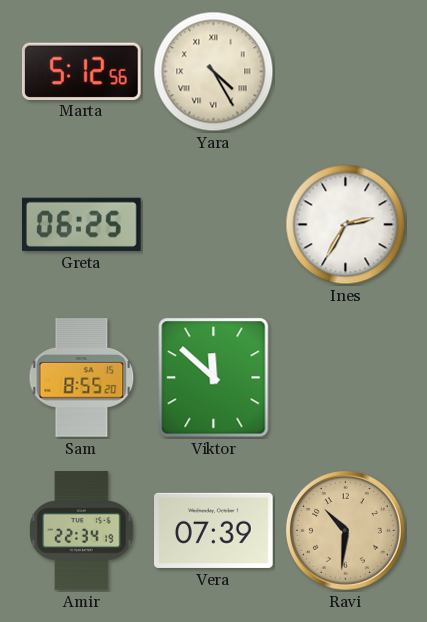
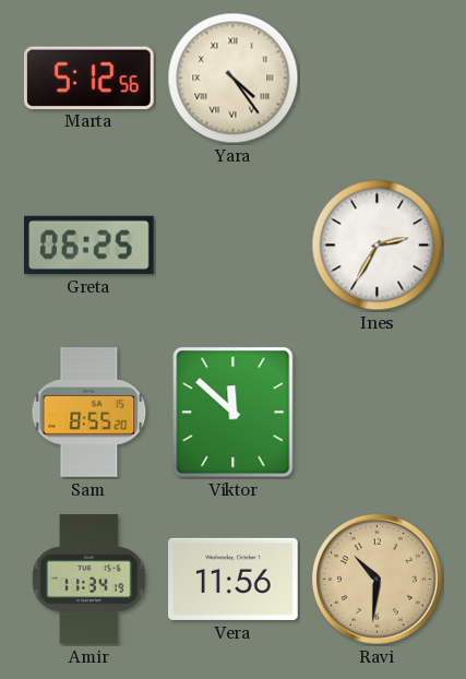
Yara: 4:25 -> 4:24
Amir: 22:34 -> 11:34
Vera: 07:39 -> 11:56
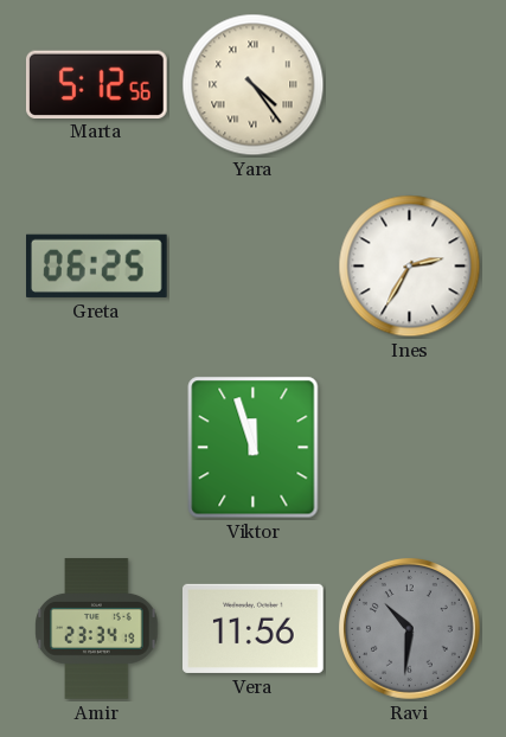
Sam: 8:55 -> none
Viktor: 11:52 -> 11:57
Amir: 11:34 -> 23:34
Ravi dial: champagne -> grey
